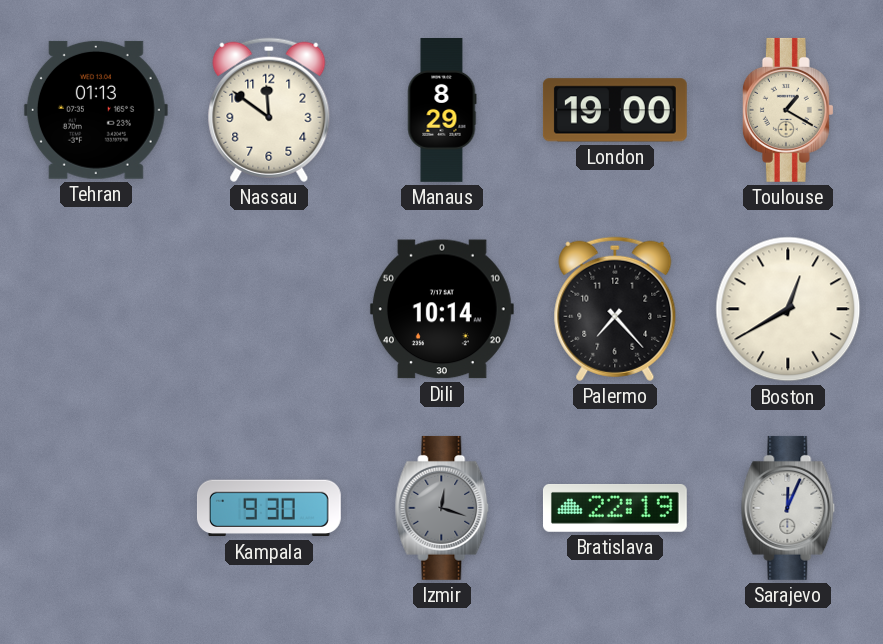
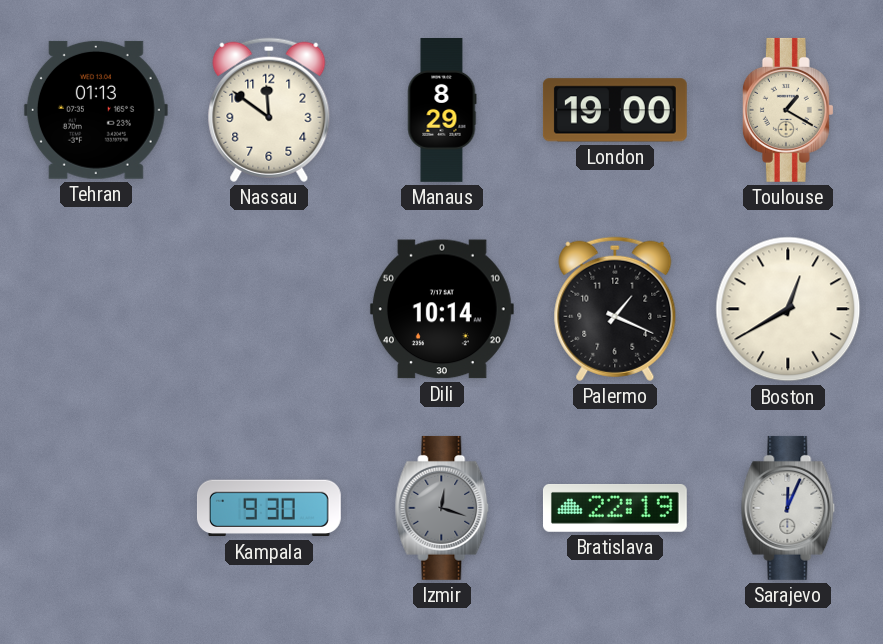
Palermo: 7:23 -> 1:19
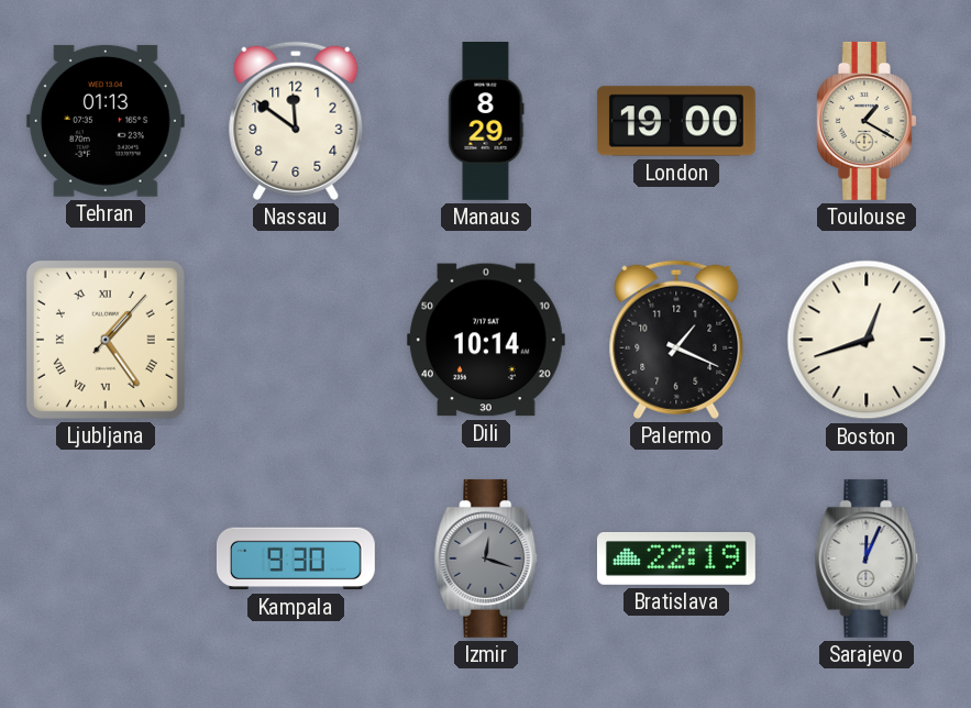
Ljubljana: none -> 1:24
Boston: 12:40 -> 12:42
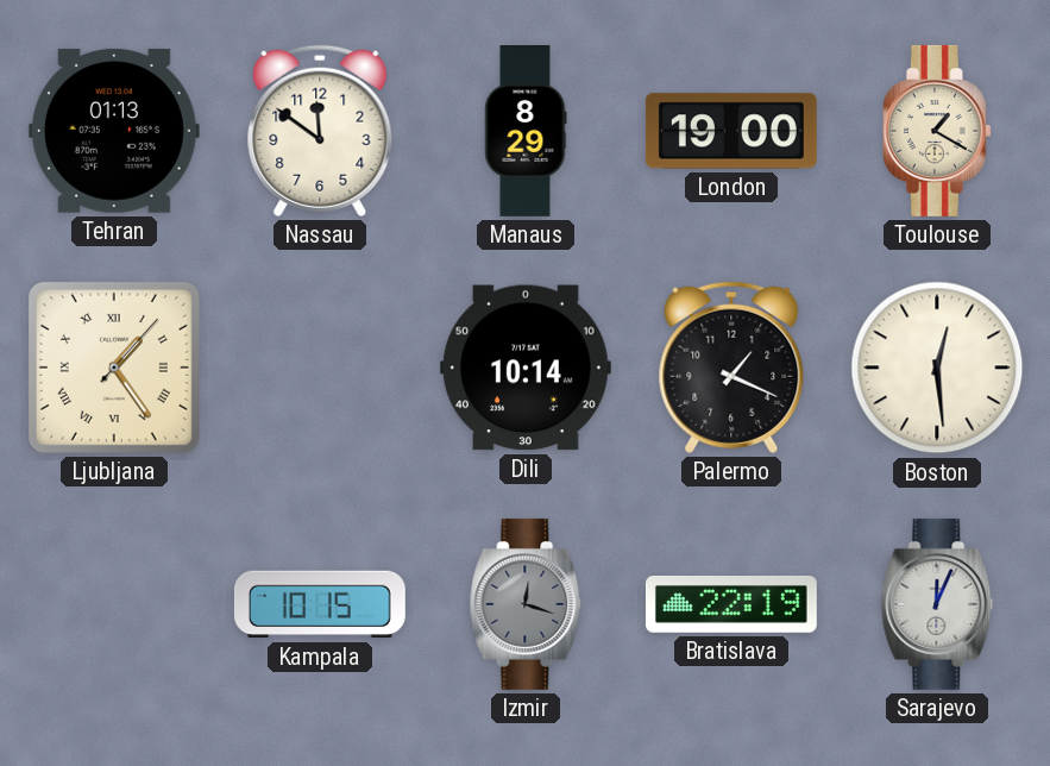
Boston: 12:42 -> 12:29
Kampala: 9:30 -> 10:15
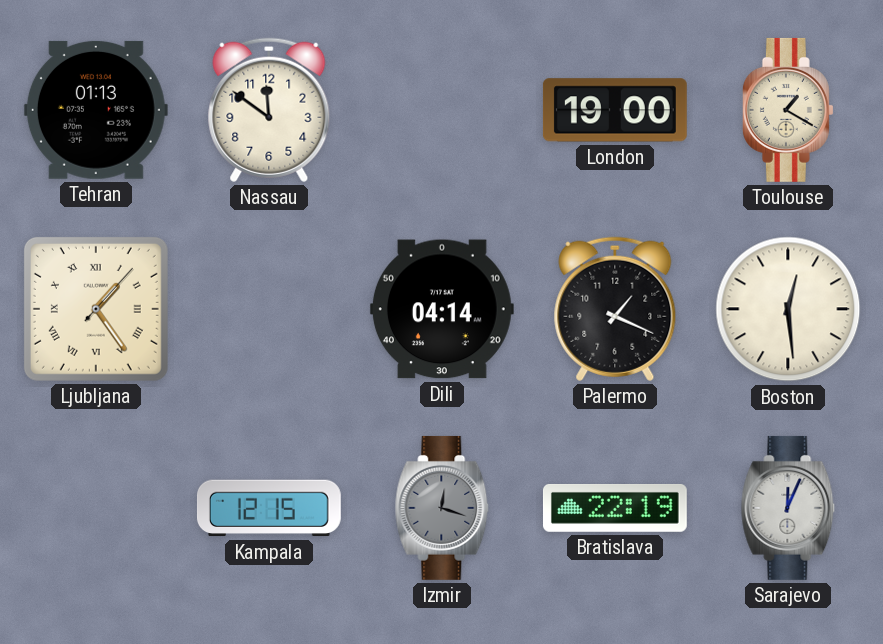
Manaus: 8:29 -> none
Dili: 10:14 -> 04:14
Kampala: 10:15 -> 12:15
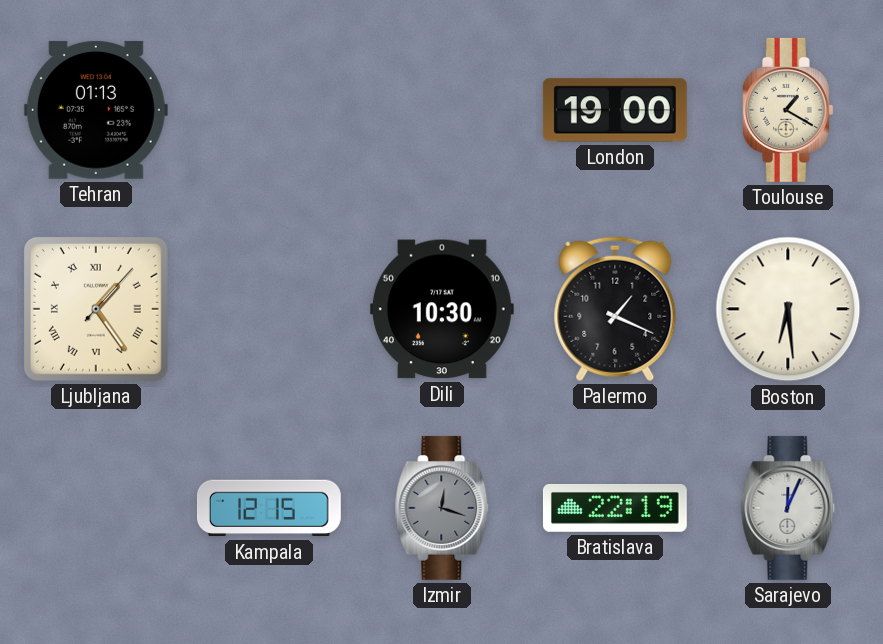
Nassau: 11:51 -> none
Dili: 04:14 -> 10:30
Boston: 12:29 -> 6:29
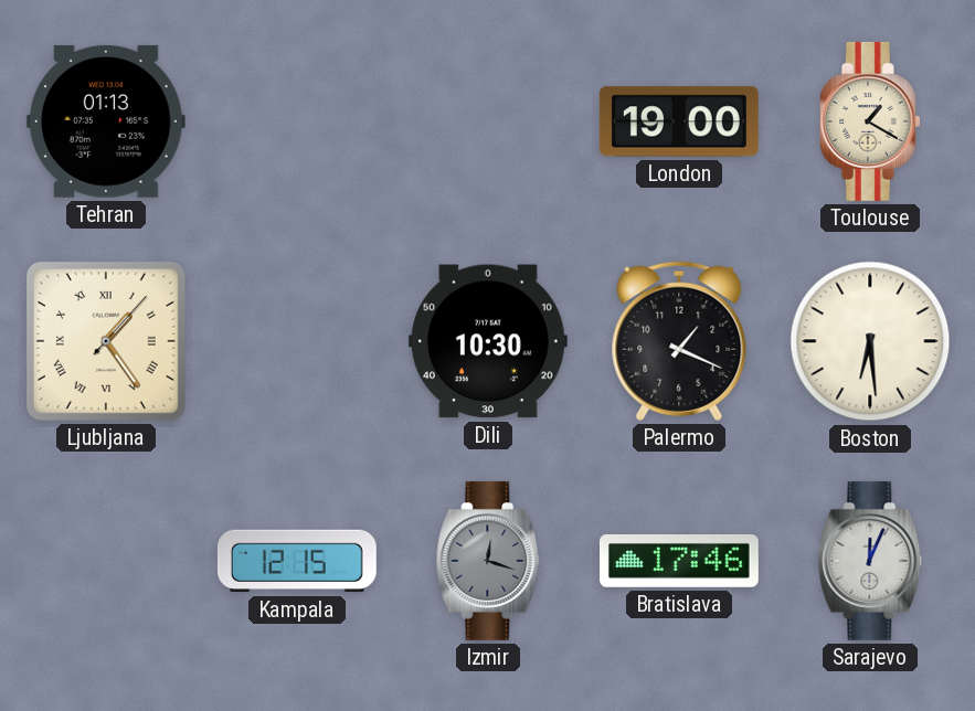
Bratislava: 22:19 -> 17:46
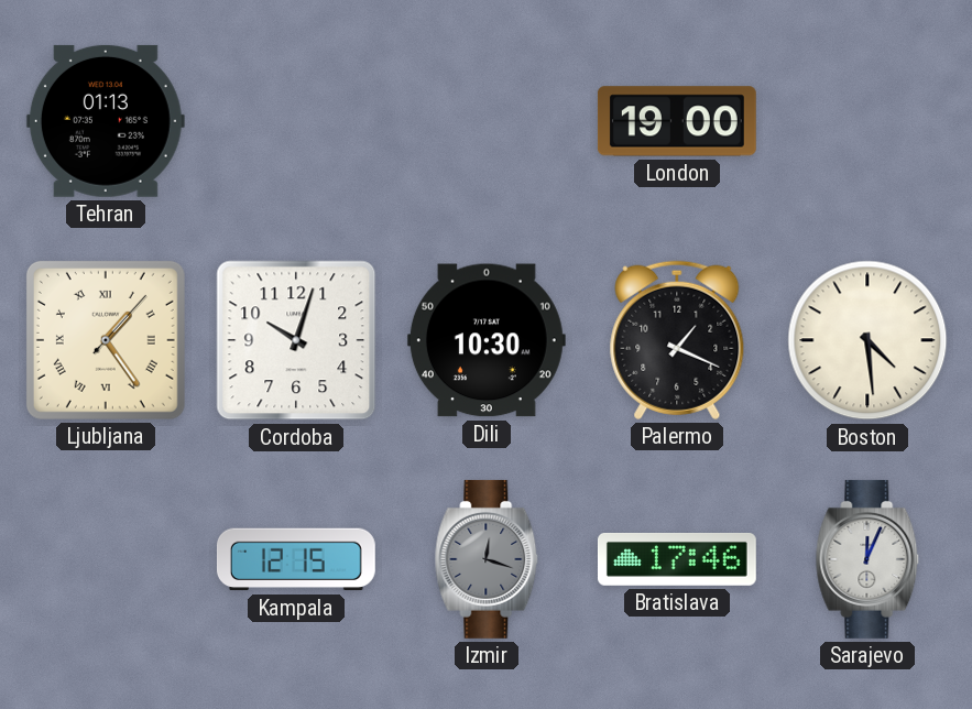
Toulouse: 1:20 -> none
Cordoba: none -> 10:03
Boston: 6:29 -> 4:29
